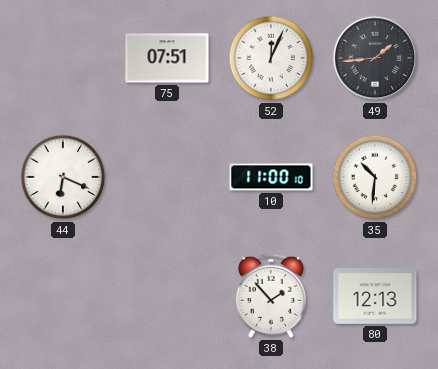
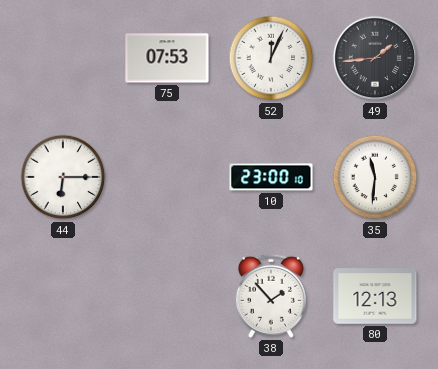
75: 07:51 -> 07:53
44: 6:19 -> 6:15
10: 11:00 -> 23:00
35: 10:31 -> 11:31
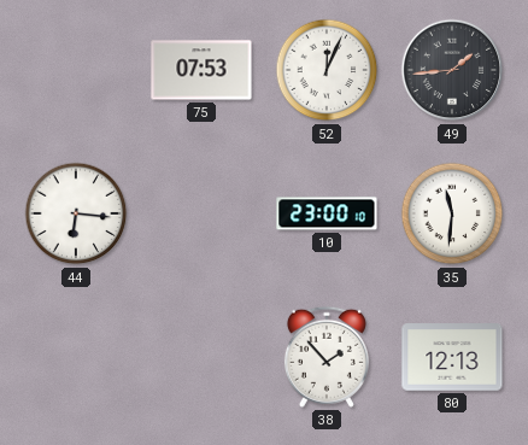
44: 6:15 -> 6:16
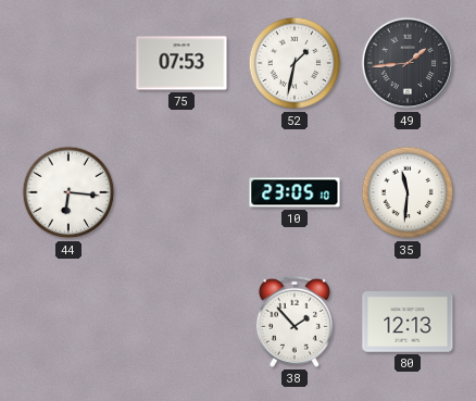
52: 12:04 -> 1:32
10: 23:00 -> 23:05
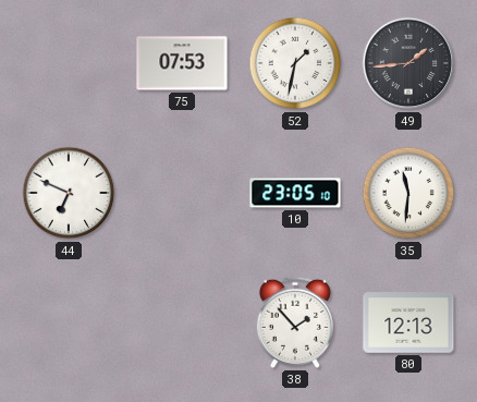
44: 6:16 -> 6:49
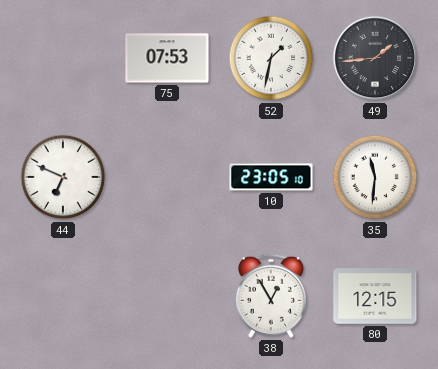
38: 1:53 -> 12:55
80: 12:13 -> 12:15
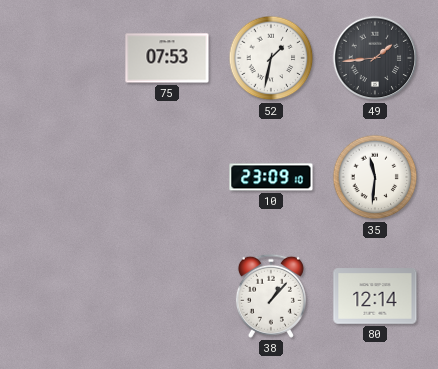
44: 6:49 -> none
10: 23:05 -> 23:09
38: 12:55 -> 1:07
80: 12:15 -> 12:14
